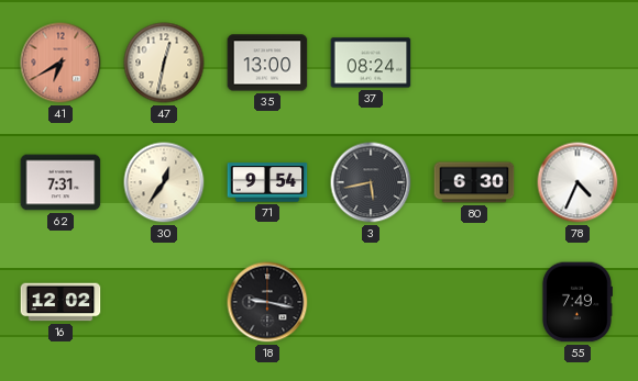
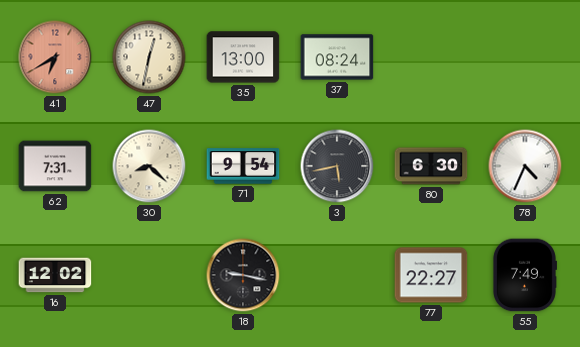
30: 12:36 -> 8:22
77: none -> 22:27
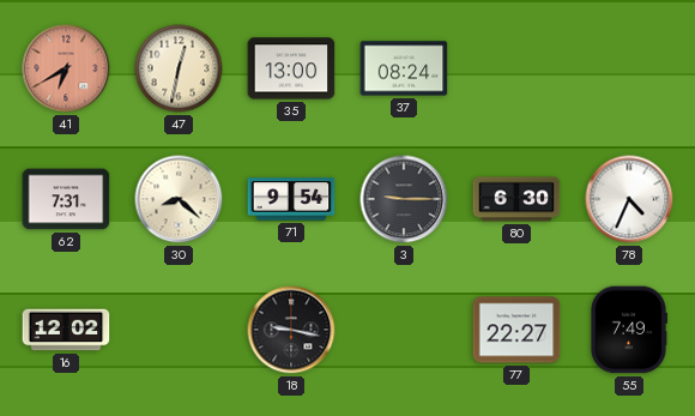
3: 5:43 -> 9:15
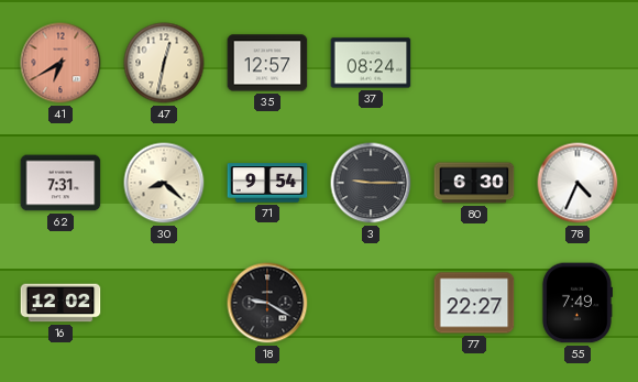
35: 13:00 -> 12:57
18: 9:17 -> 9:20
